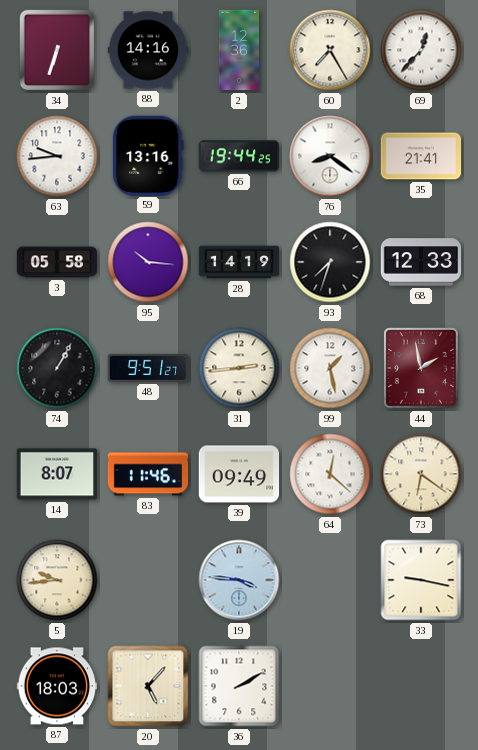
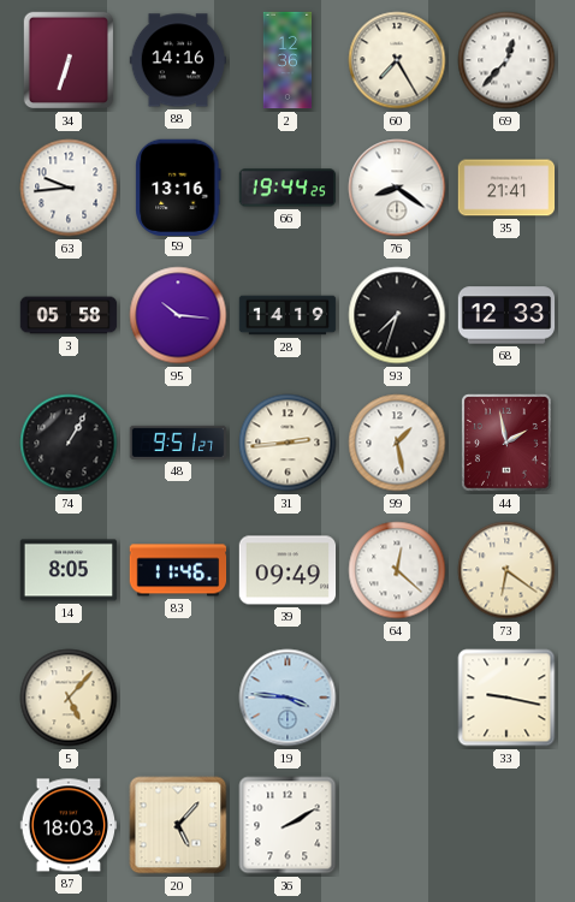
14: 8:07 -> 8:05
5: 9:44 -> 5:07
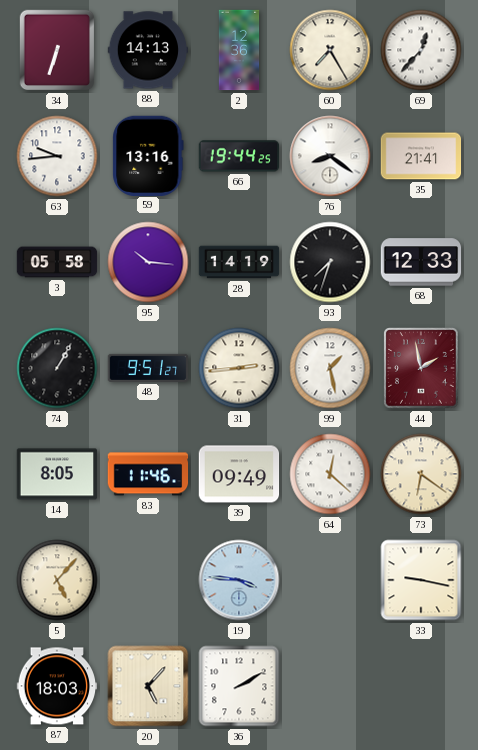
88: 14:16 -> 14:13
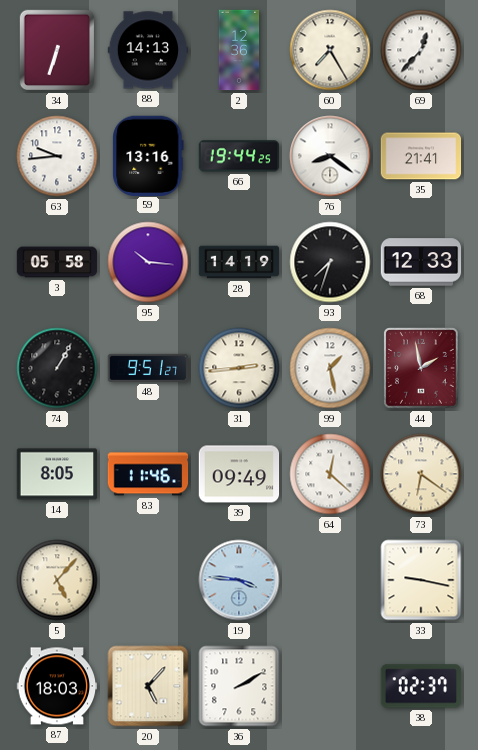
38: none -> 02:37
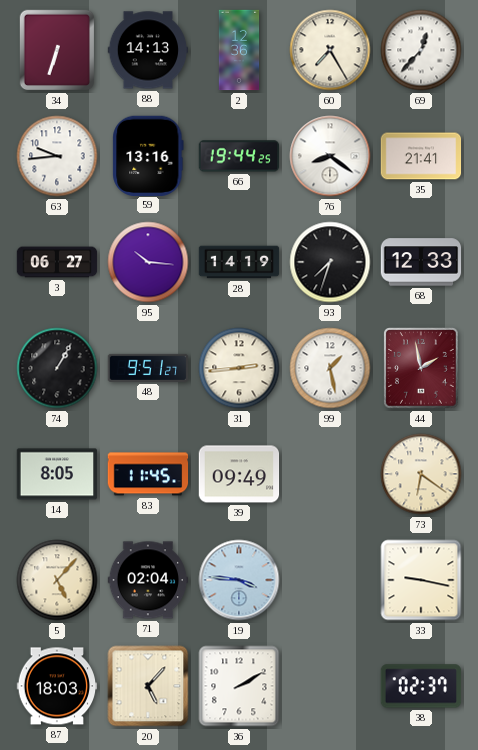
3: 05:58 -> 06:27
83: 11:46 -> 11:45
64: 12:22 -> none
71: none -> 02:04
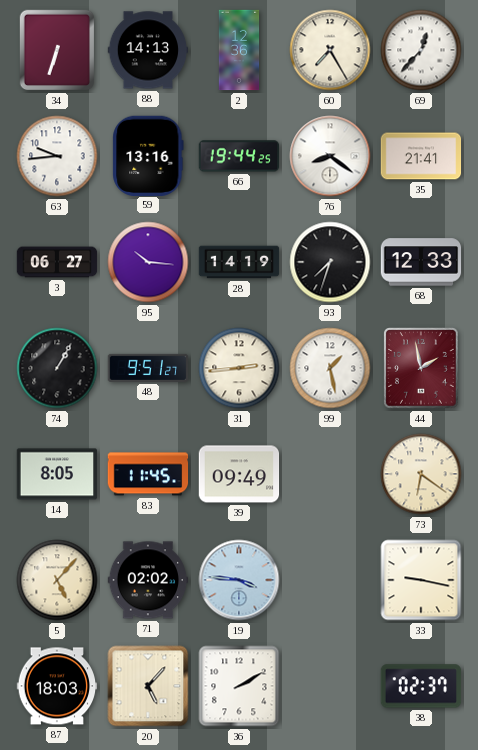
71: 02:04 -> 02:02
